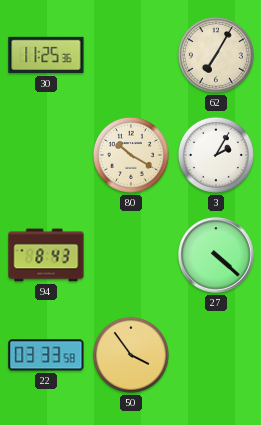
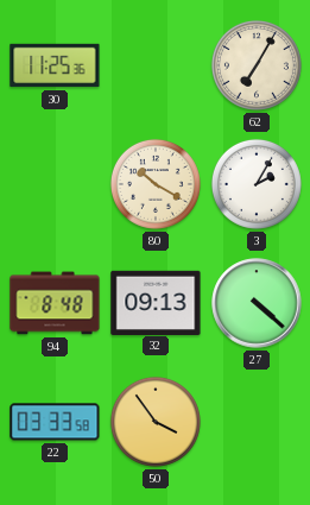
94: 8:43 -> 8:48
32: none -> 09:13
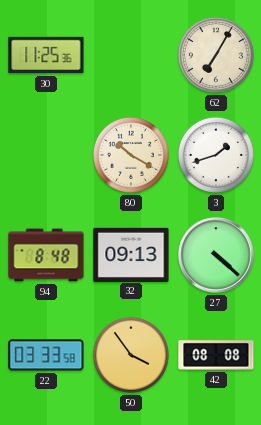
3: 2:05 -> 1:42
42: none -> 08:08
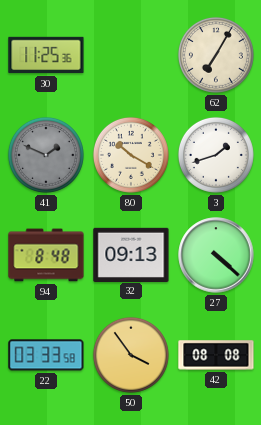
41: none -> 1:49
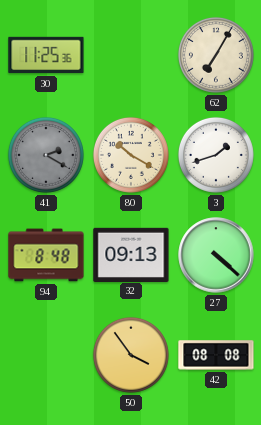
41: 1:49 -> 2:20
22: 03:33 -> none
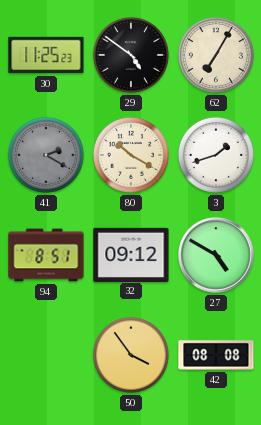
30: 11:25:36 -> 11:25:23
29: none -> 4:51
94: 8:48 -> 8:51
32: 09:13 -> 09:12
27: 4:22 -> 4:50
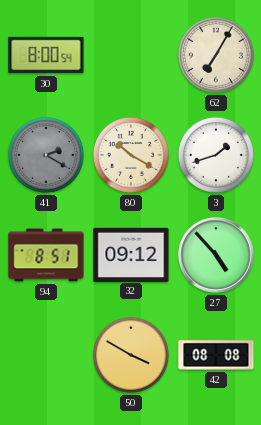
30: 11:25 -> 8:00
29: 4:51 -> none
27: 4:50 -> 4:53
50: 3:54 -> 3:50
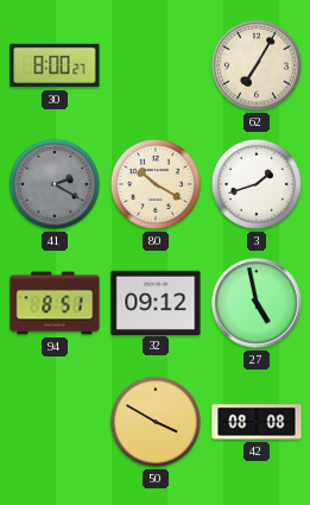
30: 8:00:54 -> 8:00:27
27: 4:53 -> 4:58
